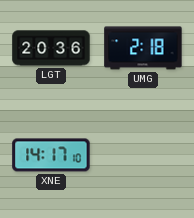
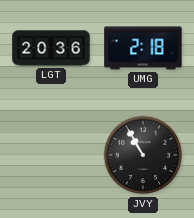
XNE: 14:17 -> none
JVY: none -> 10:55
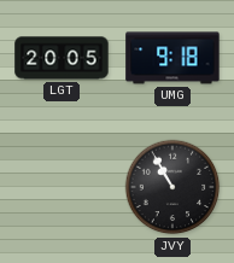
LGT: 20:36 -> 20:05
UMG: 2:18 -> 9:18
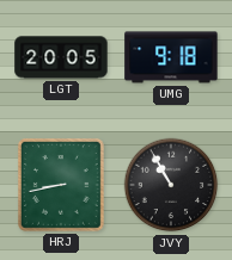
HRJ: none -> 8:43
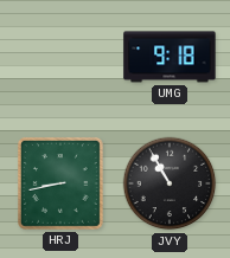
LGT: 20:05 -> none
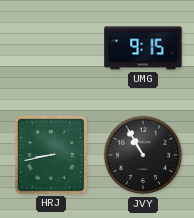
UMG: 9:18 -> 9:15
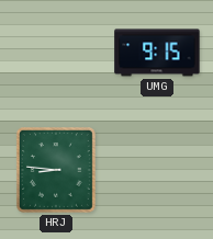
HRJ: 8:43 -> 8:46
JVY: 10:55 -> none
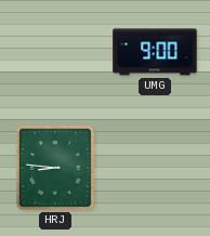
UMG: 9:15 -> 9:00
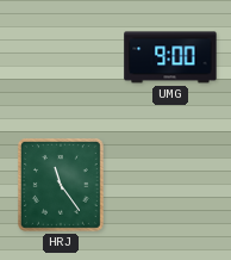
HRJ: 8:46 -> 11:24
